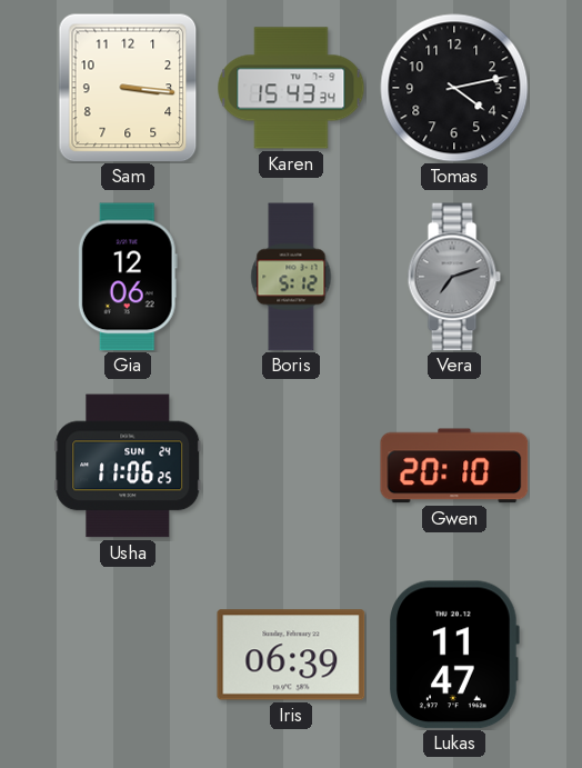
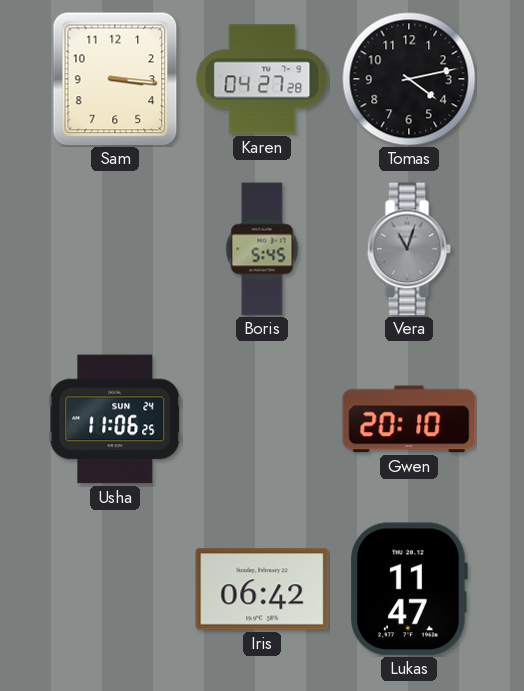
Karen: 15:43 -> 04:27
Gia: 12:06 -> none
Boris: 5:12 -> 5:45
Vera: 7:12 -> 11:03
Iris: 06:39 -> 06:42
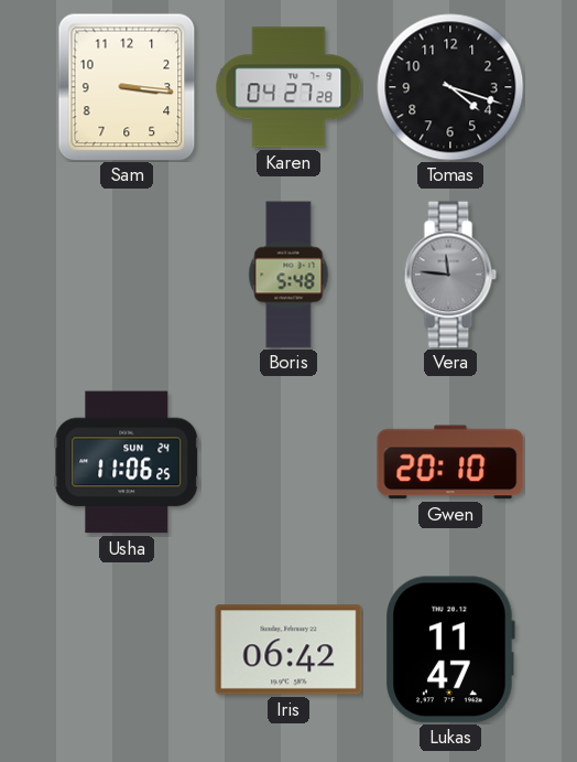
Tomas: 4:13 -> 4:18
Boris: 5:45 -> 5:48
Vera: 11:03 -> 11:46
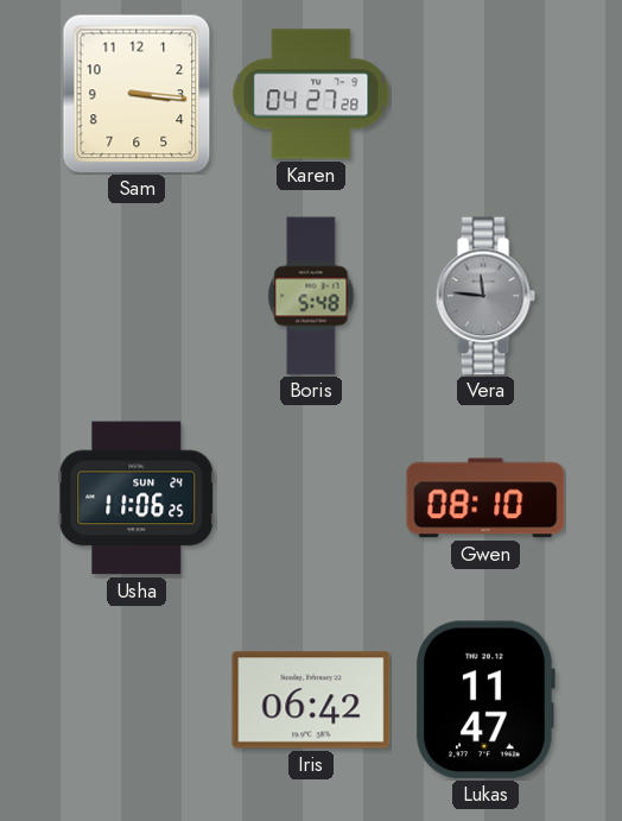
Tomas: 4:18 -> none
Gwen: 20:10 -> 08:10
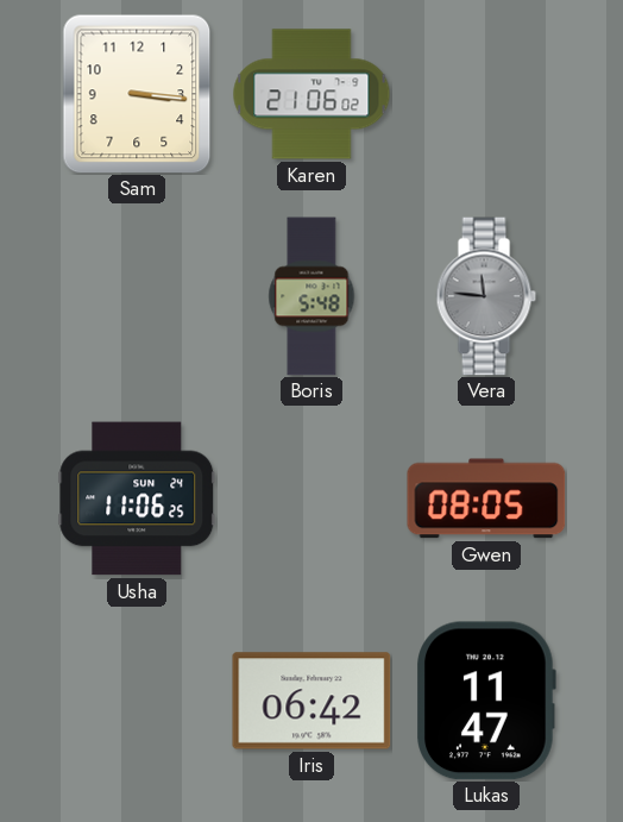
Karen: 04:27 -> 21:06
Gwen: 08:10 -> 08:05
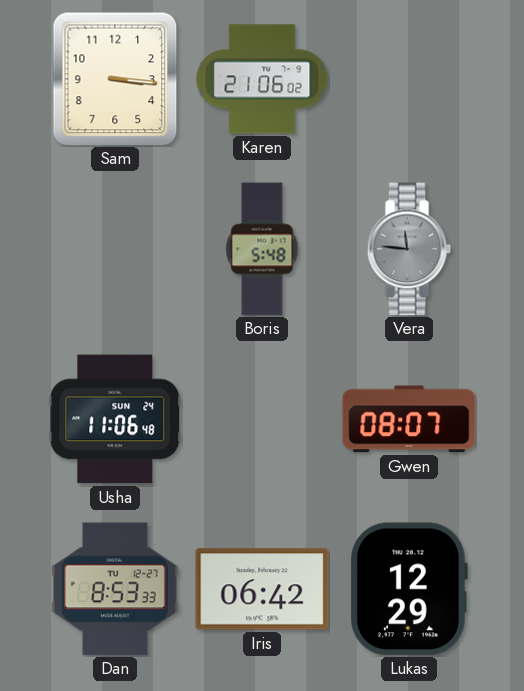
Usha: 11:06:25 -> 11:06:48
Gwen: 08:05 -> 08:07
Dan: none -> 8:53
Lukas: 11:47 -> 12:29
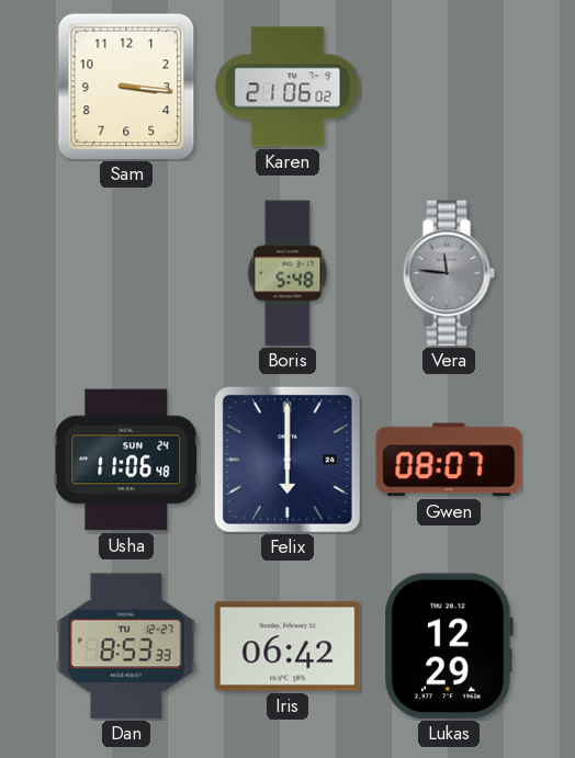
Felix: none -> 6:00
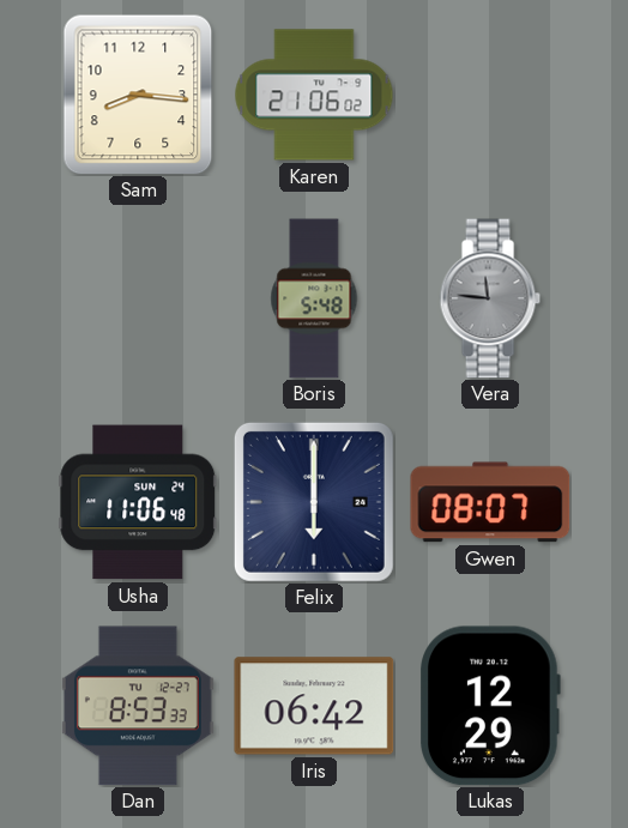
Sam: 3:16 -> 8:16
